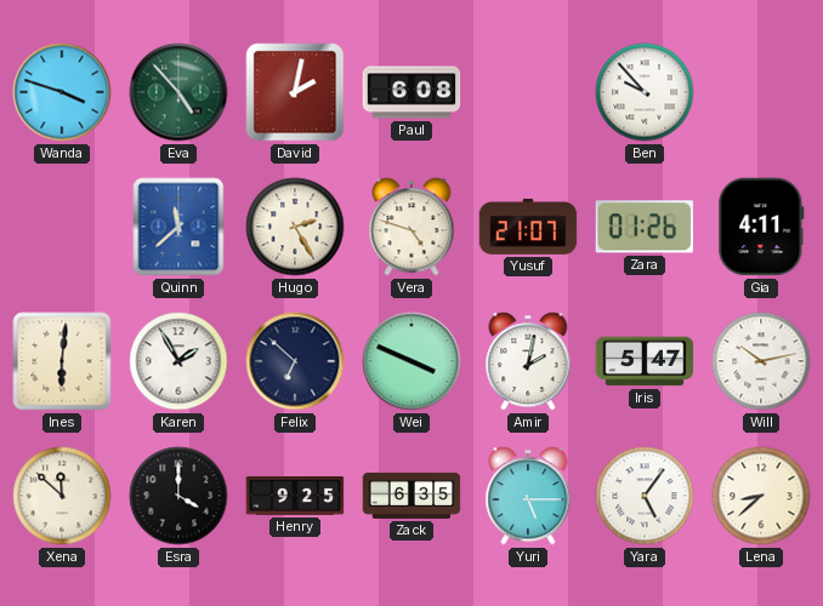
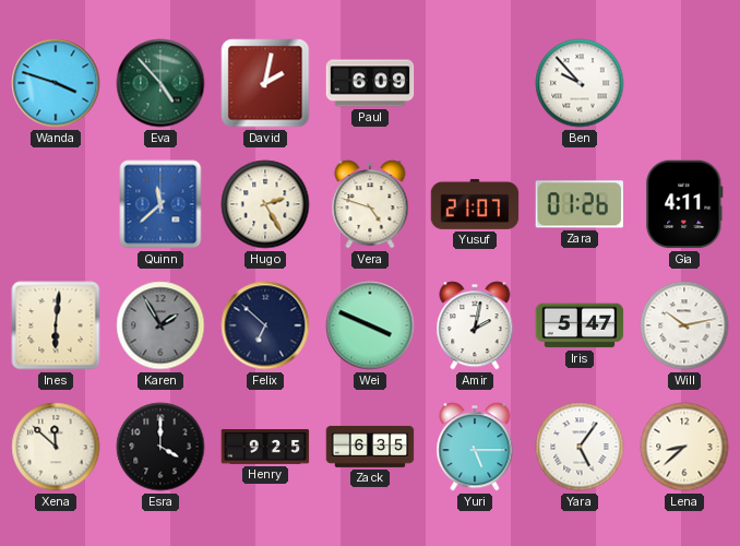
Paul: 6:08 -> 6:09
Karen dial: white -> grey
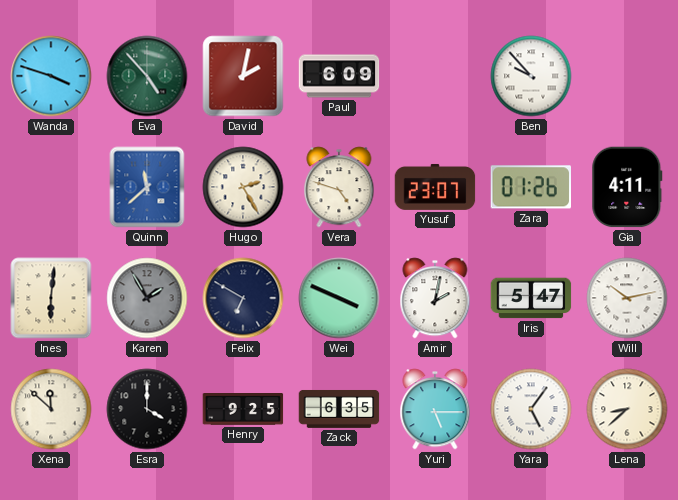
Yusuf: 21:07 -> 23:07
Felix: 6:52 -> 6:50
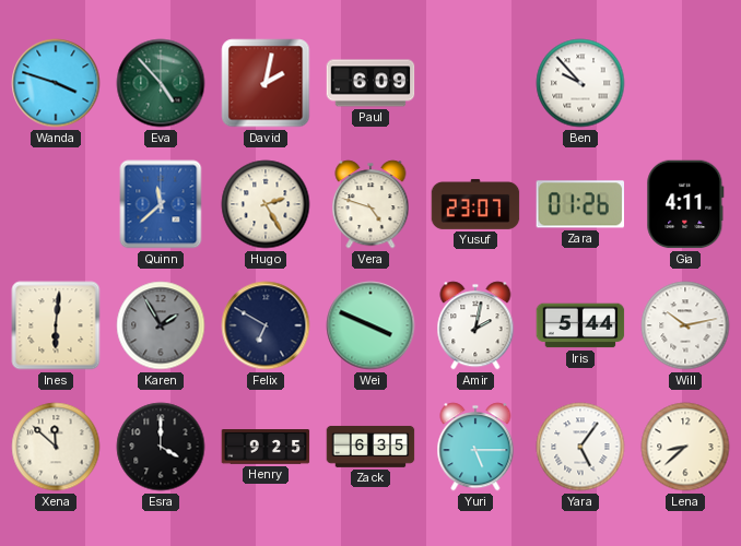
Iris: 5:47 -> 5:44
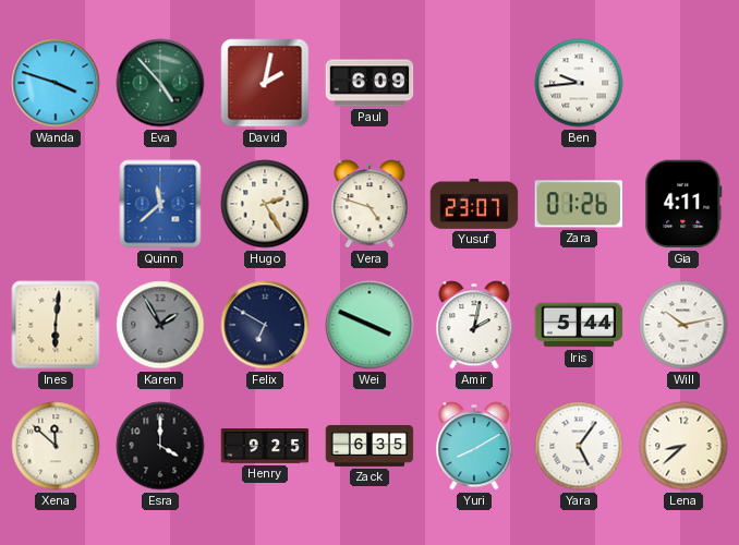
Ben: 9:53 -> 9:44
Yuri: 5:15 -> 8:10
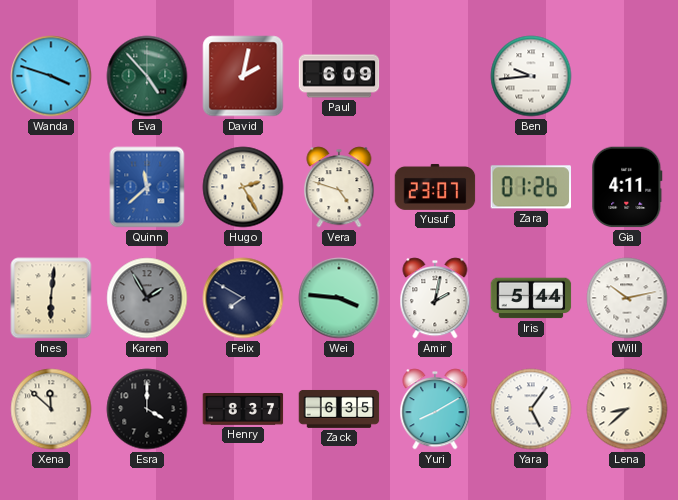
Felix: 6:50 -> 7:50
Wei: 3:49 -> 3:46
Henry: 9:25 -> 8:37
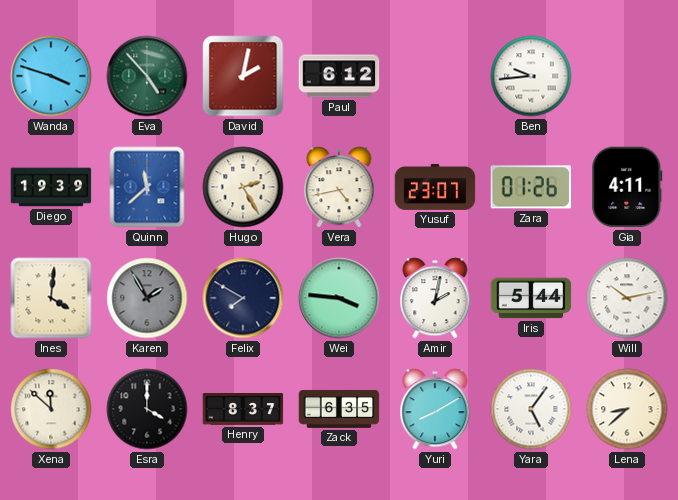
Paul: 6:09 -> 6:12
Diego: none -> 19:39
Vera: 4:48 -> 4:43
Ines: 6:01 -> 4:01
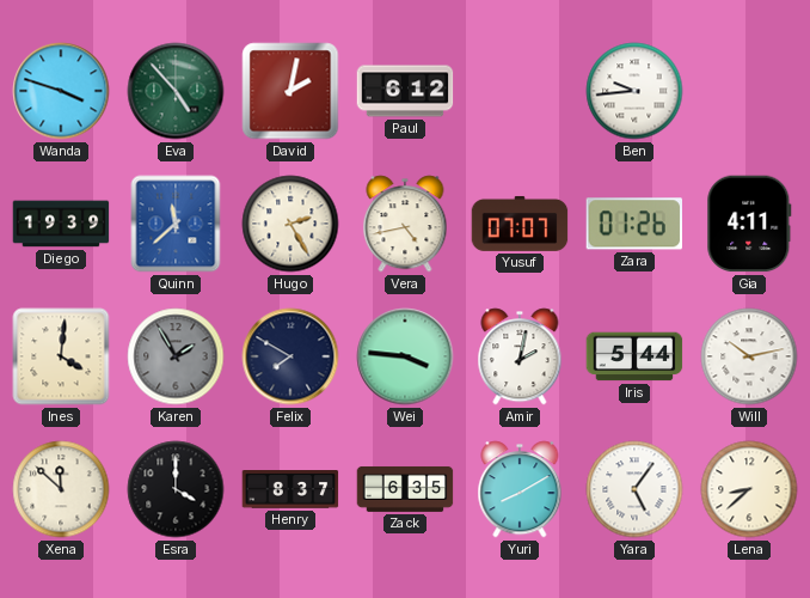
Yusuf: 23:07 -> 07:07
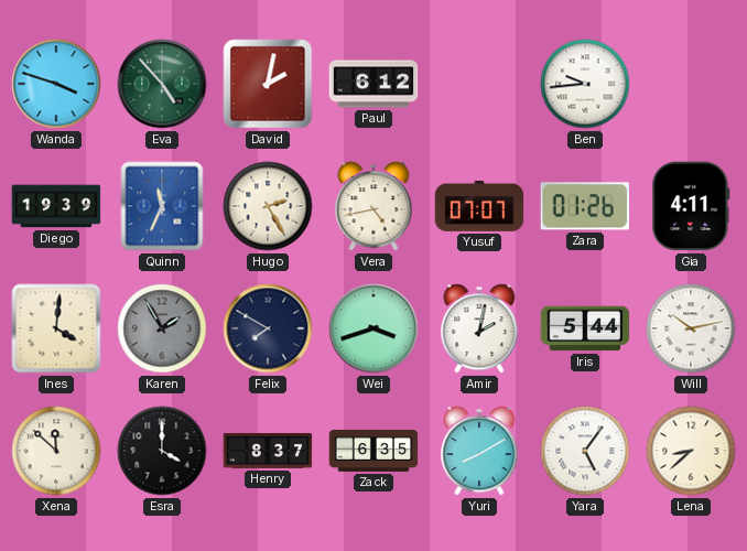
Quinn: 11:38 -> 11:34
Wei: 3:46 -> 3:42
